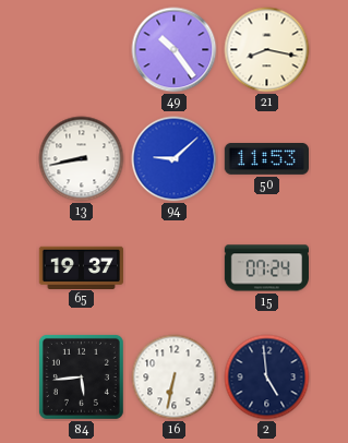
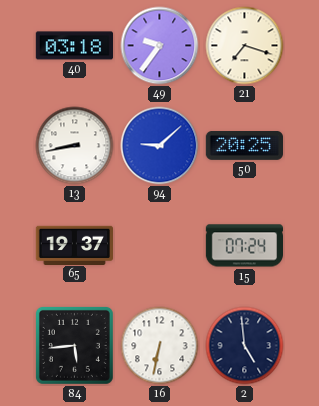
40: none -> 03:18
49: 10:24 -> 9:36
21: 8:17 -> 7:18
50: 11:53 -> 20:25
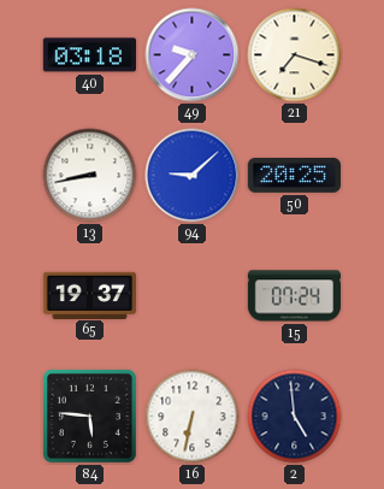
49: 9:36 -> 9:37
84: 5:44 -> 5:46
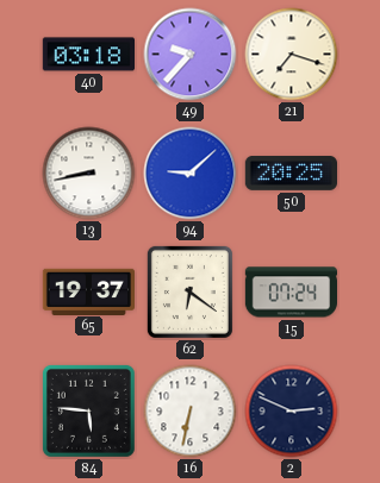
62: none -> 6:21
2: 4:59 -> 2:49
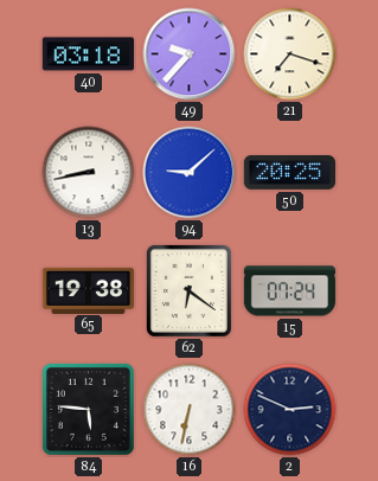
65: 19:37 -> 19:38
